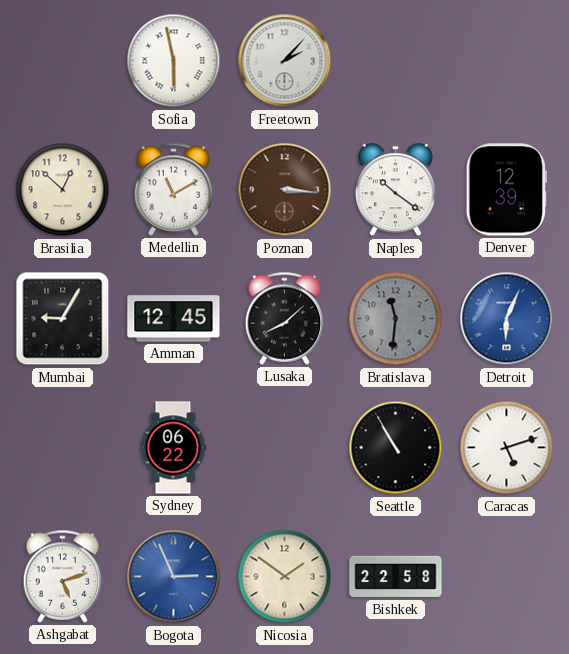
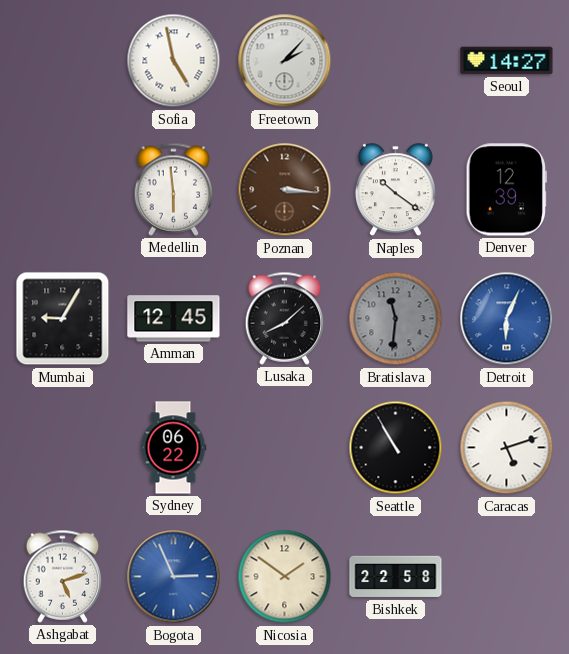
Sofia: 5:58 -> 4:58
Seoul: none -> 14:27
Brasilia: 12:52 -> none
Medellin: 11:10 -> 5:59
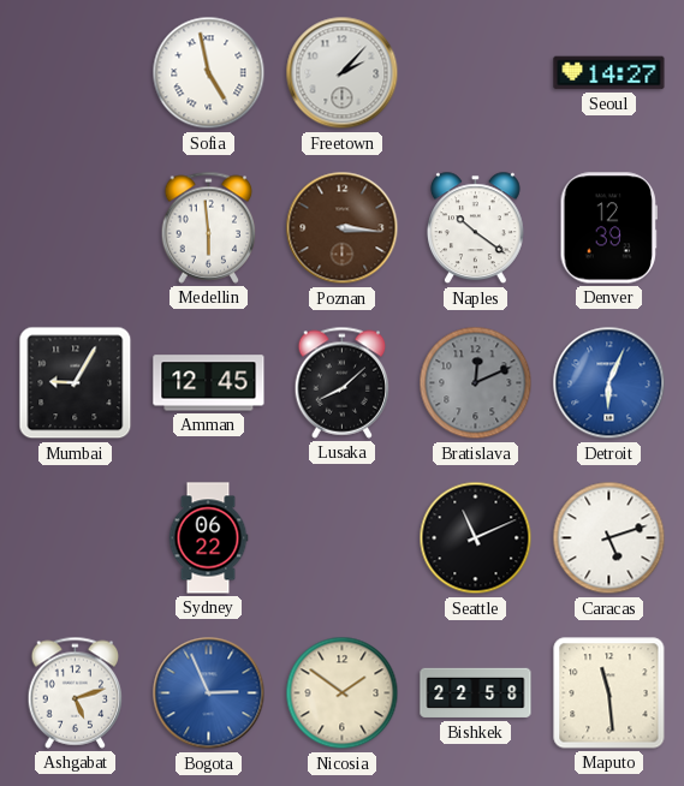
Bratislava: 11:31 -> 12:11
Seattle: 10:55 -> 11:11
Maputo: none -> 11:29
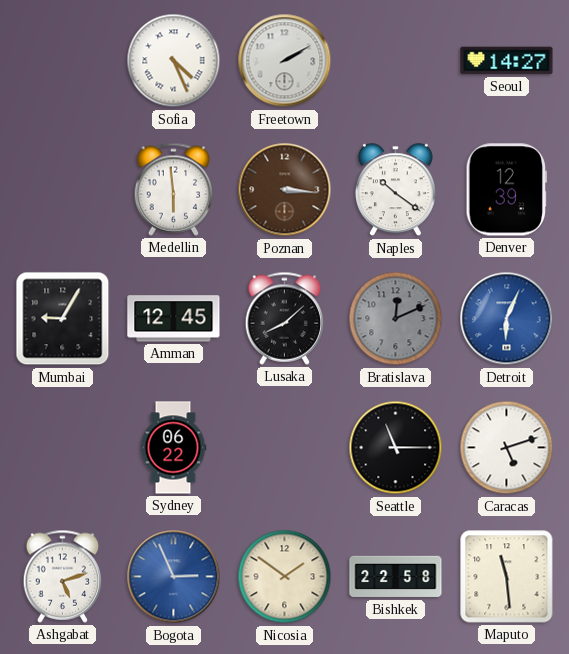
Sofia: 4:58 -> 4:26
Freetown: 2:07 -> 2:10
Seattle: 11:11 -> 11:15
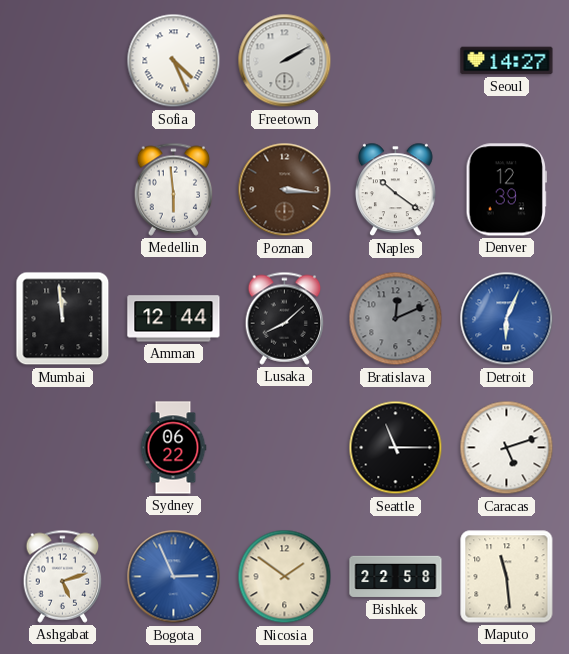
Mumbai: 9:05 -> 11:59
Amman: 12:45 -> 12:44
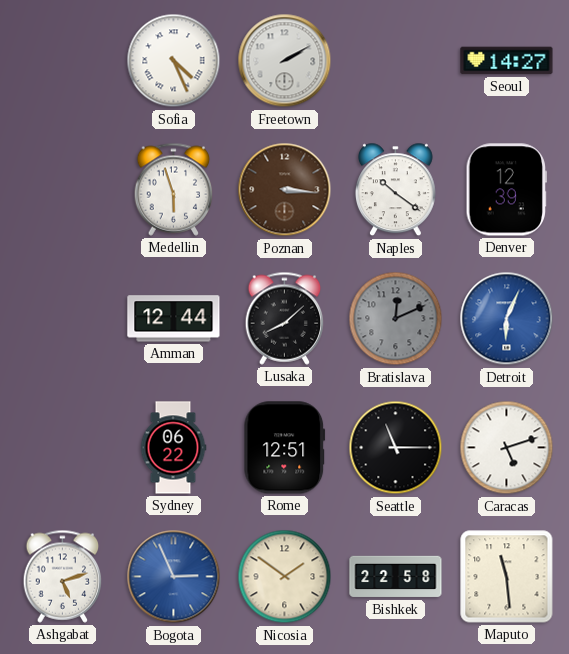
Medellin: 5:59 -> 5:57
Mumbai: 11:59 -> none
Rome: none -> 12:51
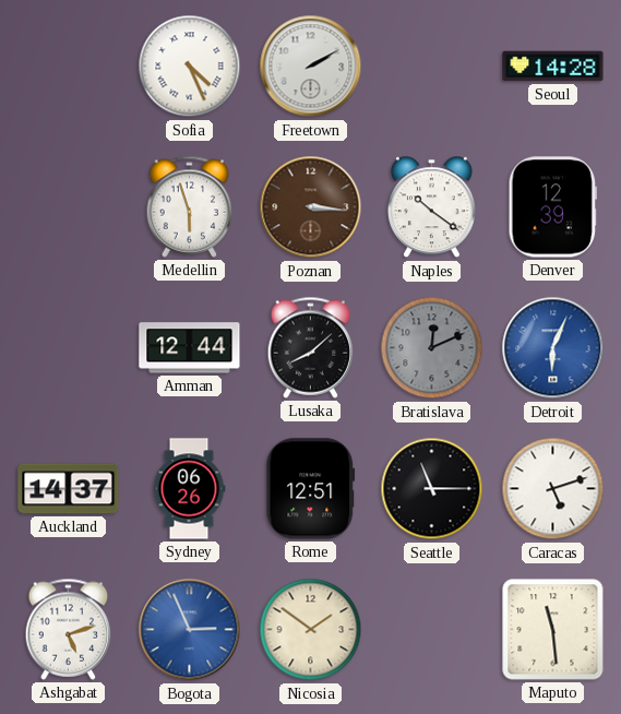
Seoul: 14:27 -> 14:28
Auckland: none -> 14:37
Sydney: 06:22 -> 06:26
Bishkek: 22:58 -> none
